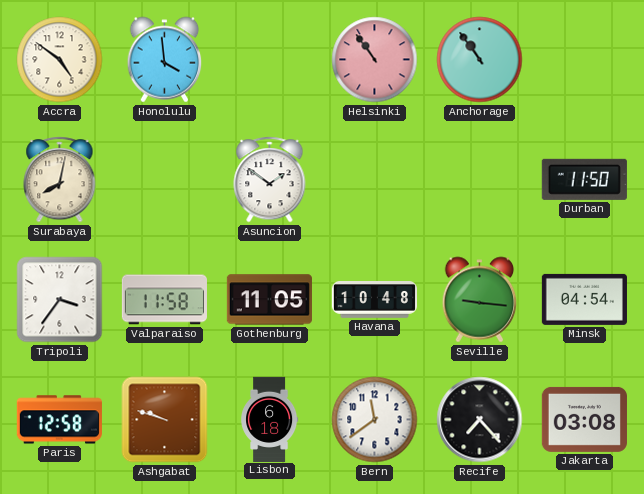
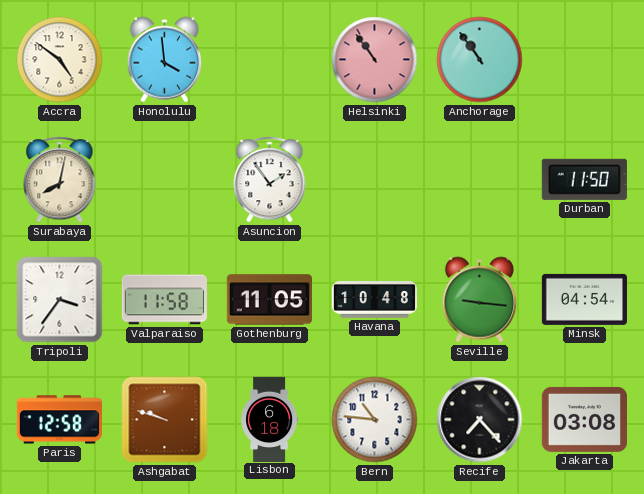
Asuncion: 1:51 -> 1:54
Bern: 11:39 -> 10:46
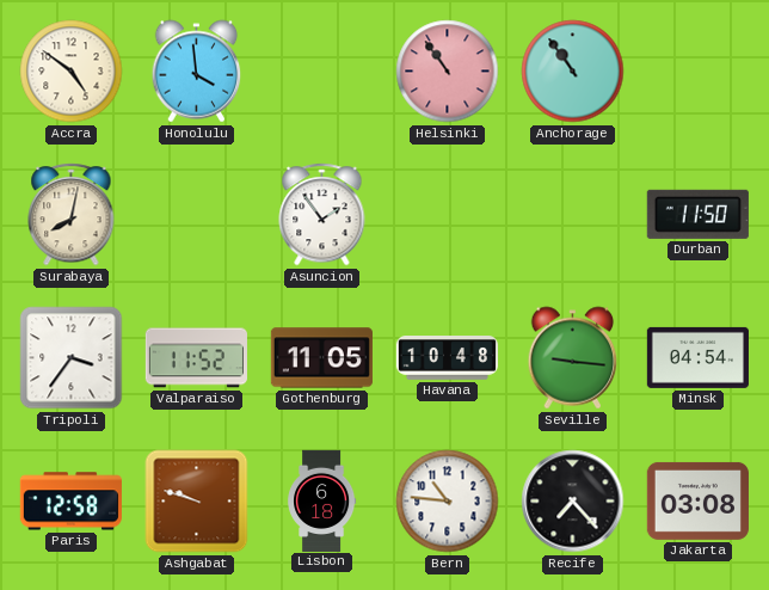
Valparaiso: 11:58 -> 11:52
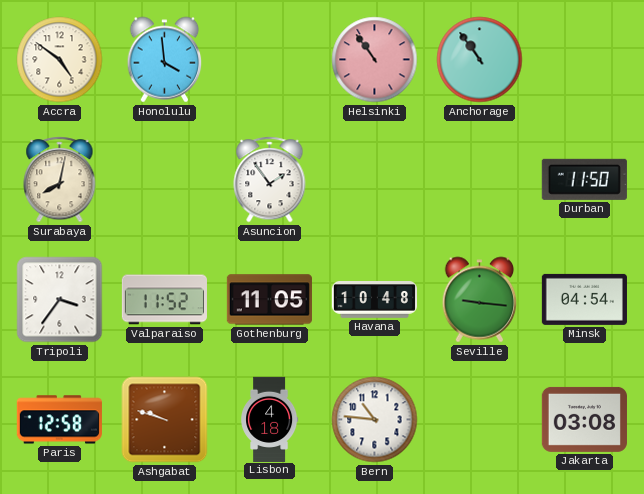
Lisbon: 6:18 -> 4:18
Recife: 7:23 -> none
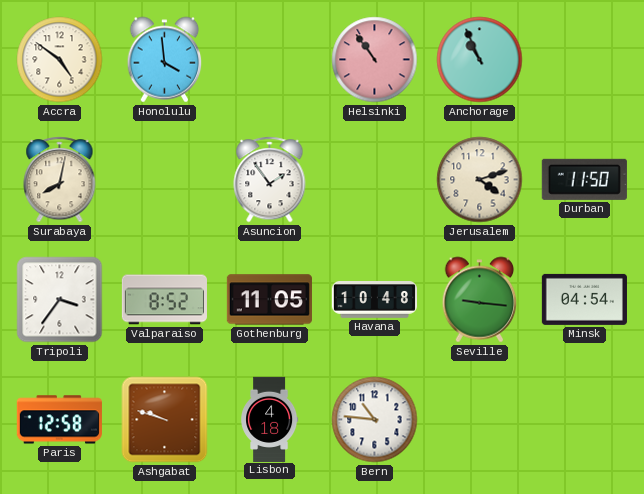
Anchorage: 10:54 -> 10:56
Jerusalem: none -> 4:12
Valparaiso: 11:52 -> 8:52
Jakarta: 03:08 -> none
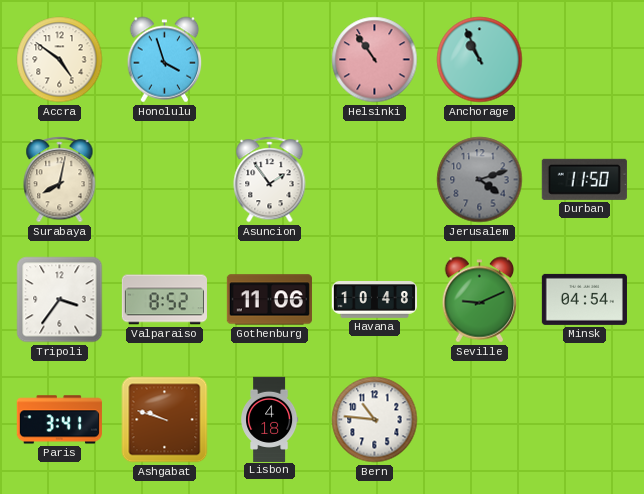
Honolulu: 3:59 -> 3:57
Jerusalem dial: cream -> grey
Gothenburg: 11:05 -> 11:06
Seville: 9:16 -> 9:11
Paris: 12:58 -> 3:41
